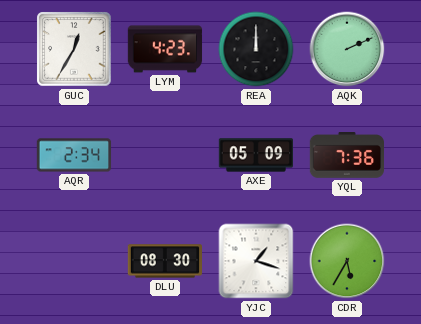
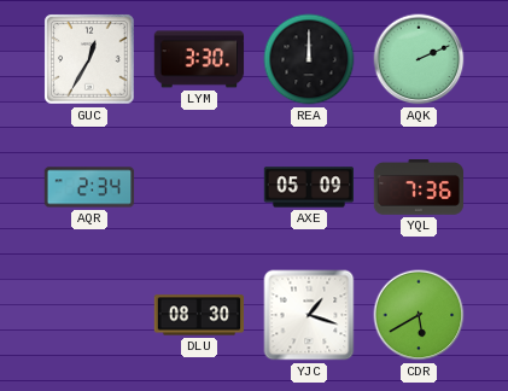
LYM: 4:23 -> 3:30
CDR: 5:35 -> 5:40
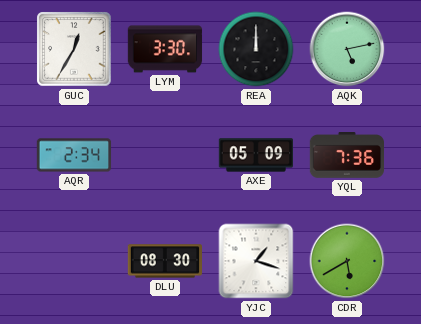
AQK: 2:11 -> 5:13
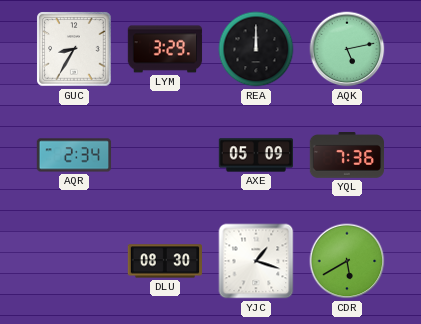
GUC: 12:35 -> 8:35
LYM: 3:30 -> 3:29
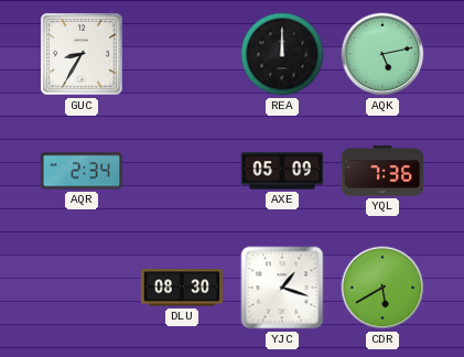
LYM: 3:29 -> none
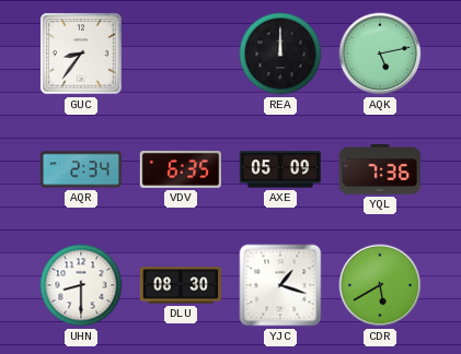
GUC: 8:35 -> 8:36
VDV: none -> 6:35
UHN: none -> 8:30
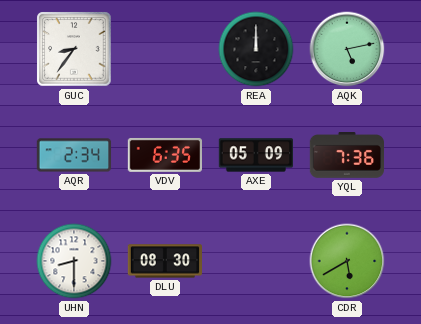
YJC: 1:18 -> none
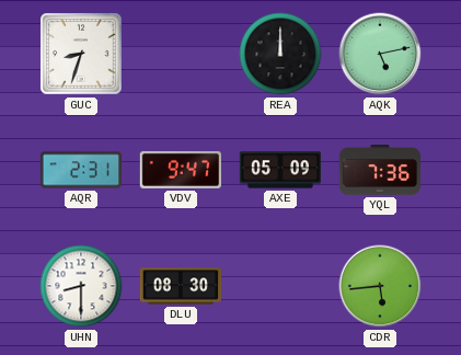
GUC: 8:36 -> 8:33
AQR: 2:34 -> 2:31
VDV: 6:35 -> 9:47
CDR: 5:40 -> 5:44
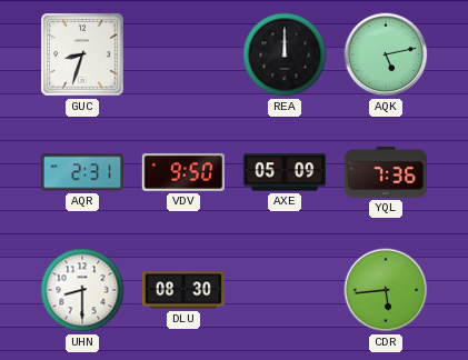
VDV: 9:47 -> 9:50
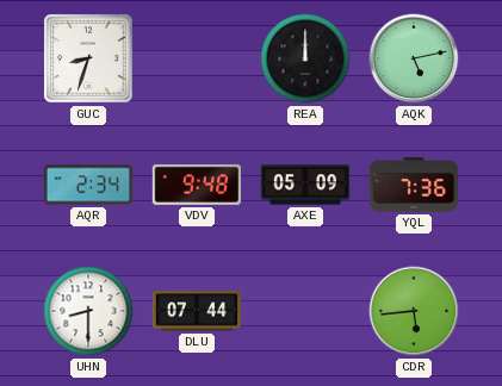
AQR: 2:31 -> 2:34
VDV: 9:50 -> 9:48
DLU: 08:30 -> 07:44
